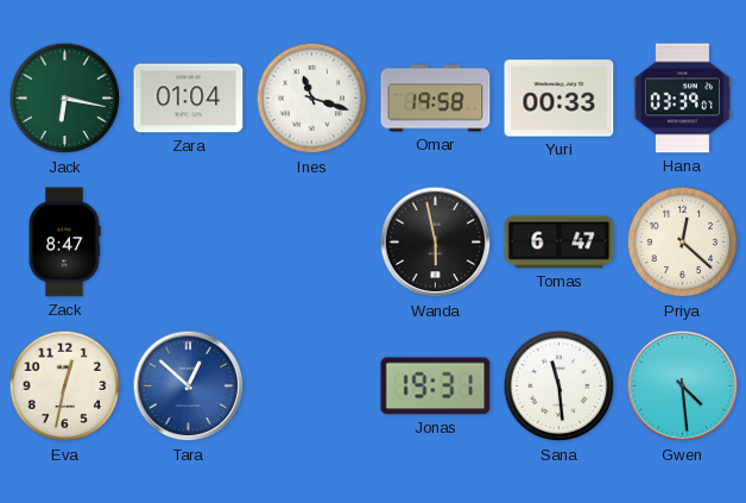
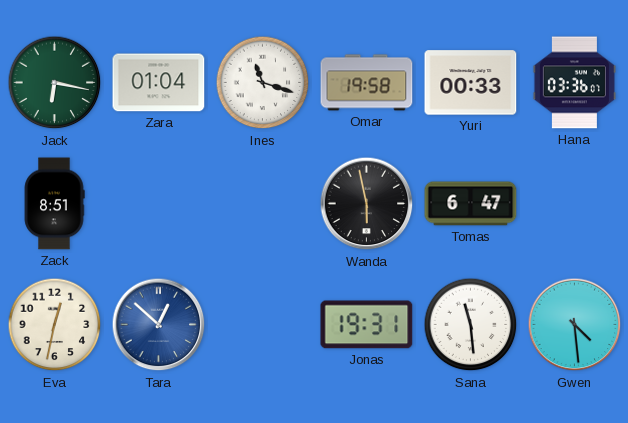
Hana: 03:39 -> 03:36
Zack: 8:47 -> 8:51
Priya: 12:22 -> none
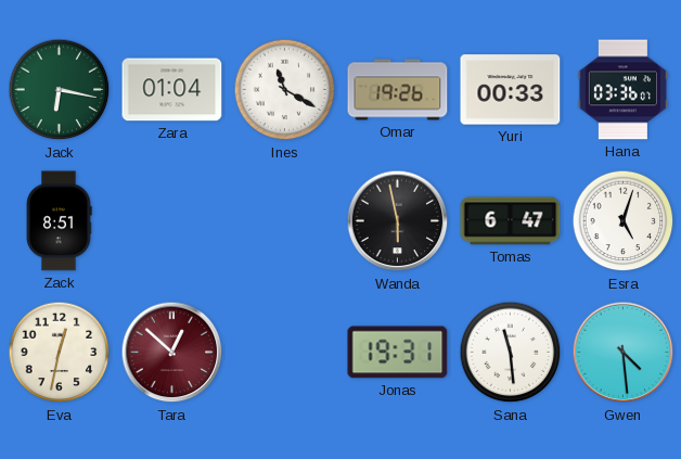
Ines: 11:18 -> 11:20
Omar: 19:58 -> 19:26
Esra: none -> 5:03
Tara dial: blue -> burgundy
